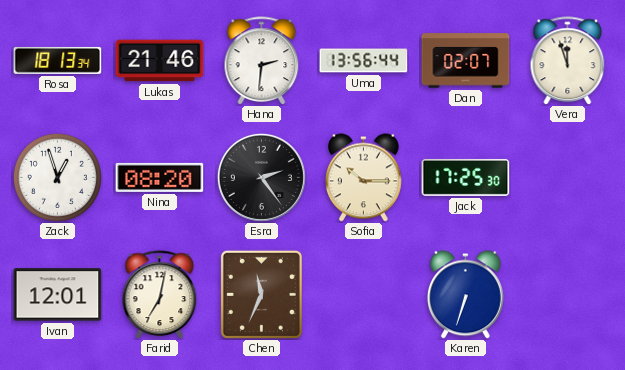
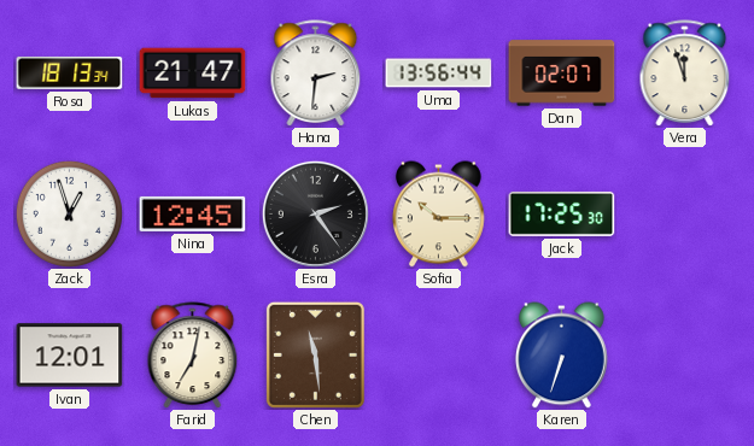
Lukas: 21:46 -> 21:47
Nina: 08:20 -> 12:45
Chen: 11:34 -> 11:29
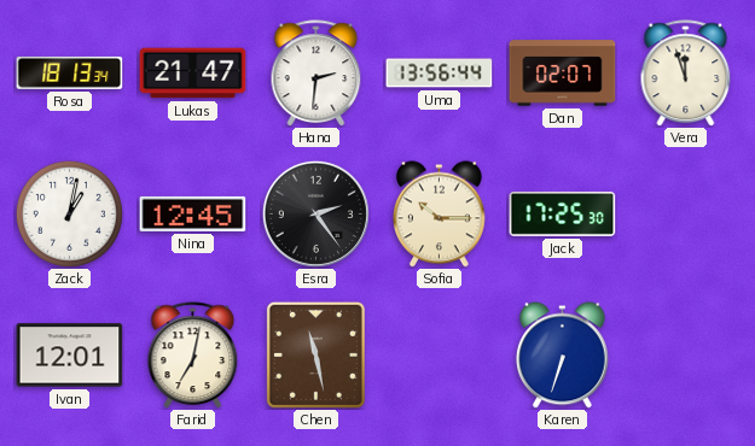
Zack: 12:57 -> 1:02
Chen: 11:29 -> 11:28
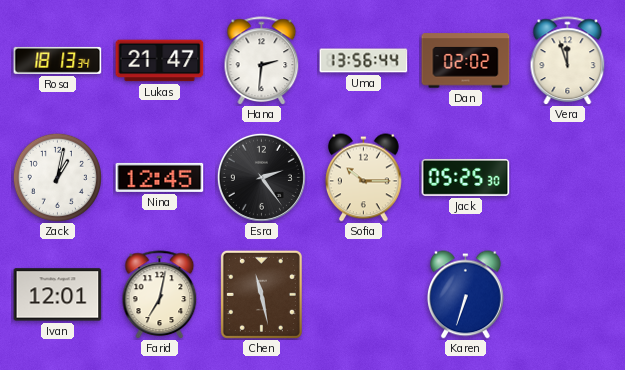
Dan: 02:07 -> 02:02
Jack: 17:25 -> 05:25
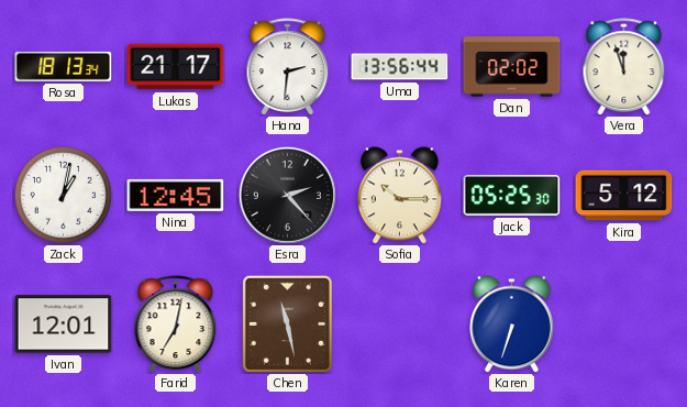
Lukas: 21:47 -> 21:17
Esra: 2:24 -> 2:23
Kira: none -> 5:12
